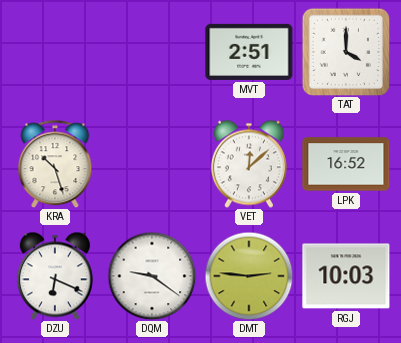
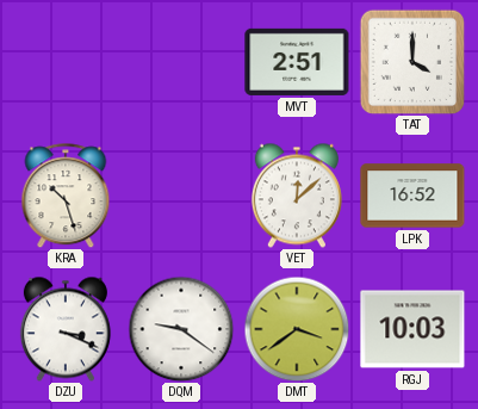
DZU: 6:19 -> 3:19
DMT: 2:46 -> 3:39
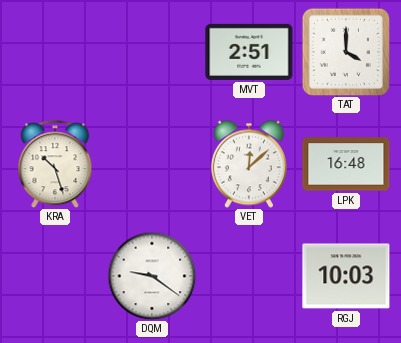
LPK: 16:52 -> 16:48
DZU: 3:19 -> none
DMT: 3:39 -> none
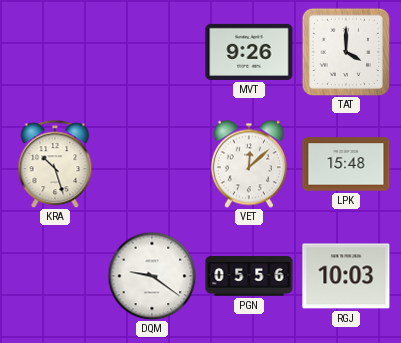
MVT: 2:51 -> 9:26
LPK: 16:48 -> 15:48
PGN: none -> 05:56
